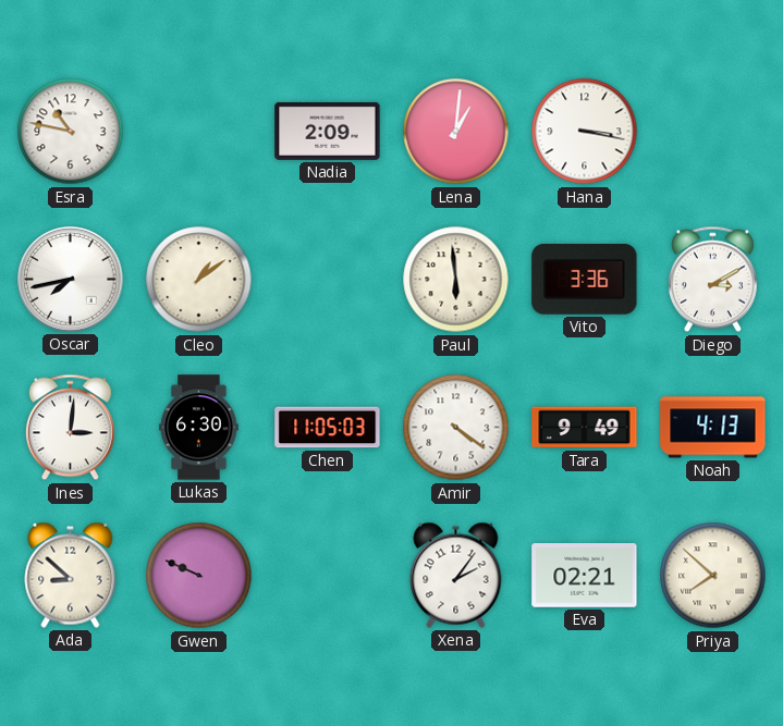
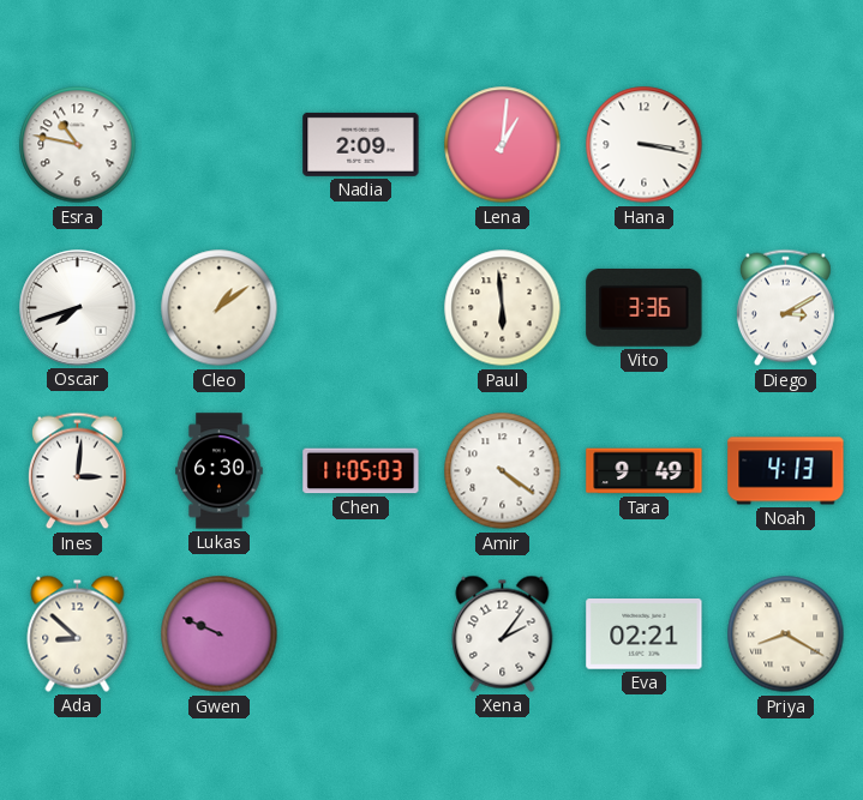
Oscar: 7:43 -> 7:42
Priya: 7:52 -> 8:20
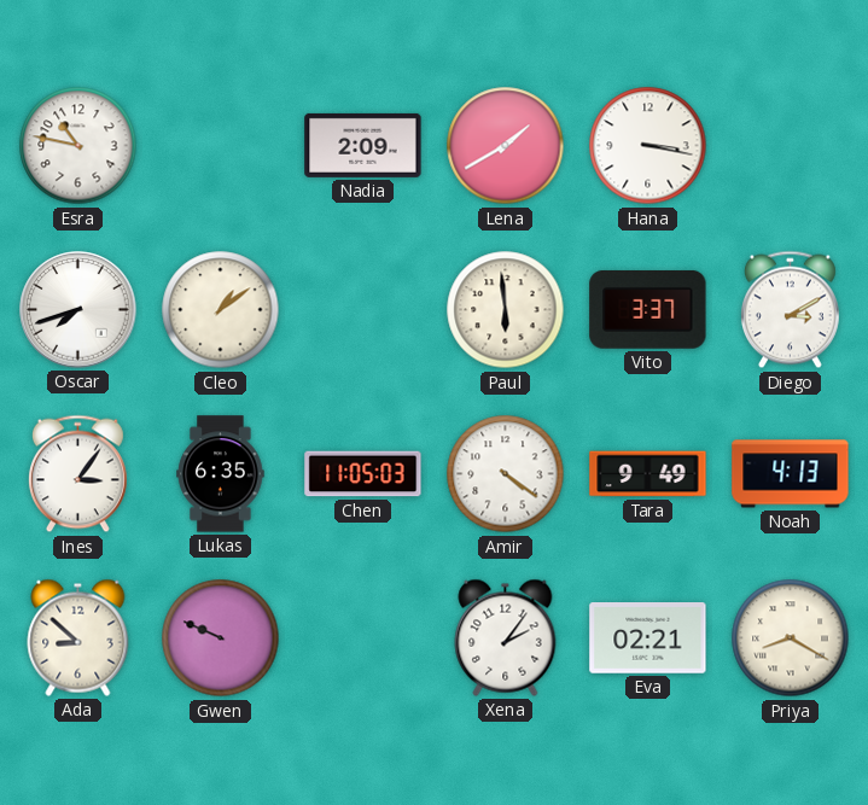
Lena: 1:01 -> 1:40
Vito: 3:36 -> 3:37
Ines: 3:01 -> 3:06
Lukas: 6:30 -> 6:35
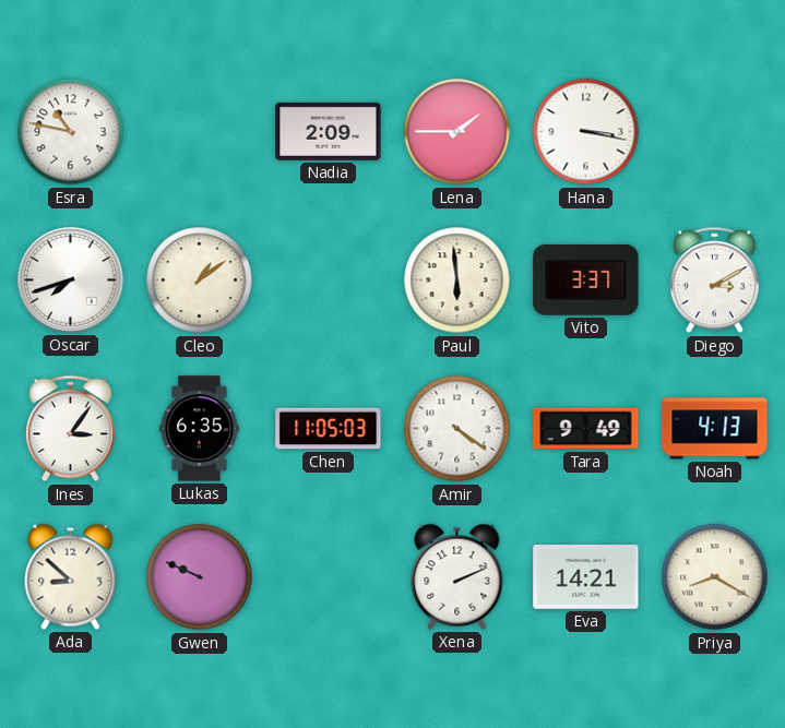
Lena: 1:40 -> 1:45
Xena: 2:06 -> 2:11
Eva: 02:21 -> 14:21
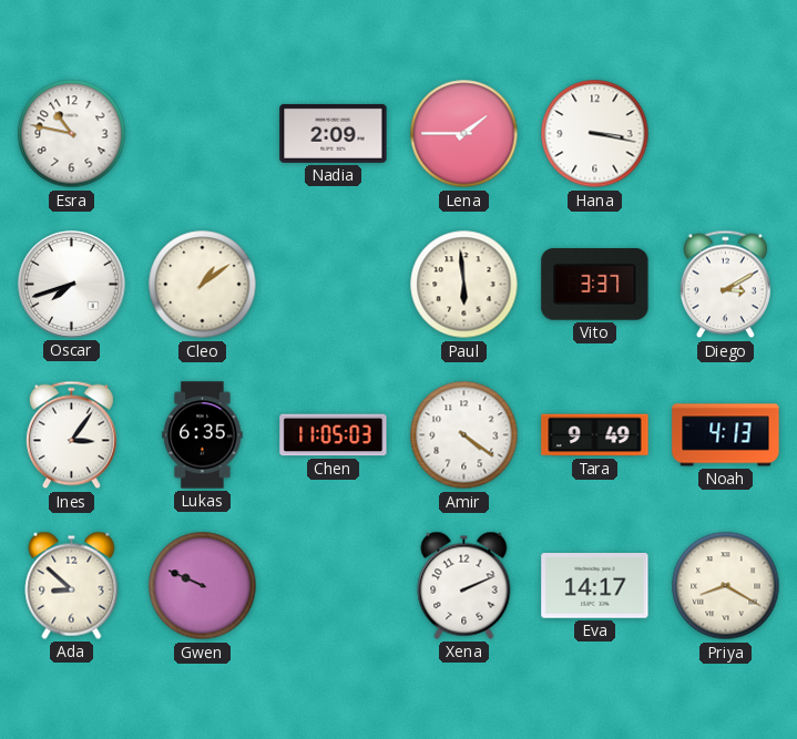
Eva: 14:21 -> 14:17
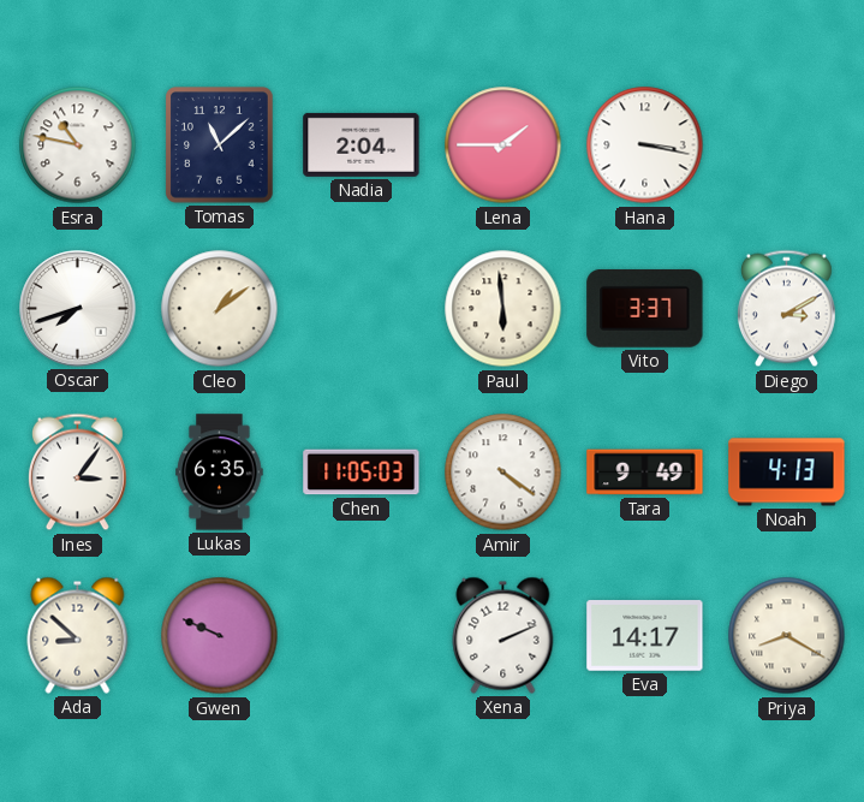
Tomas: none -> 11:08
Nadia: 2:09 -> 2:04
